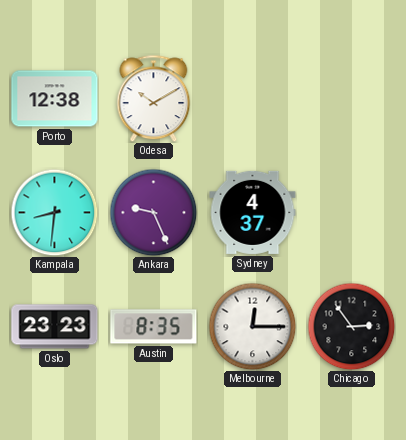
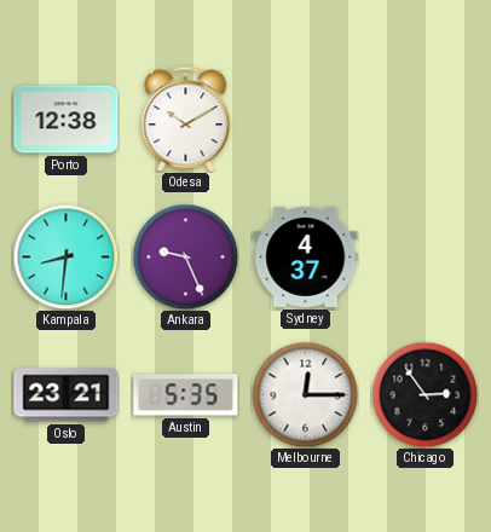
Oslo: 23:23 -> 23:21
Austin: 8:35 -> 5:35
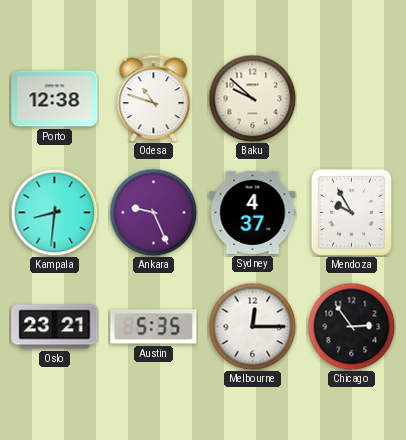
Odesa: 10:10 -> 10:48
Baku: none -> 9:52
Mendoza: none -> 9:55
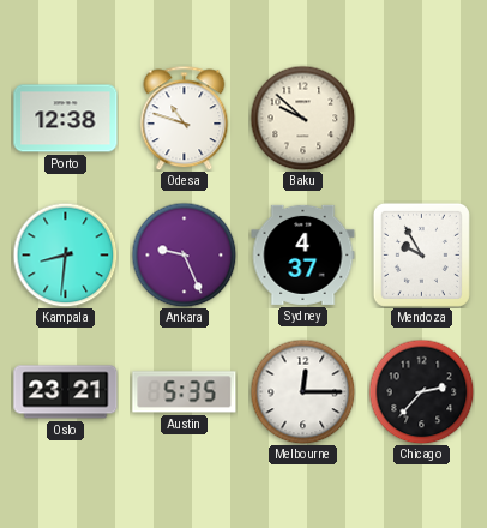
Chicago: 2:54 -> 2:37
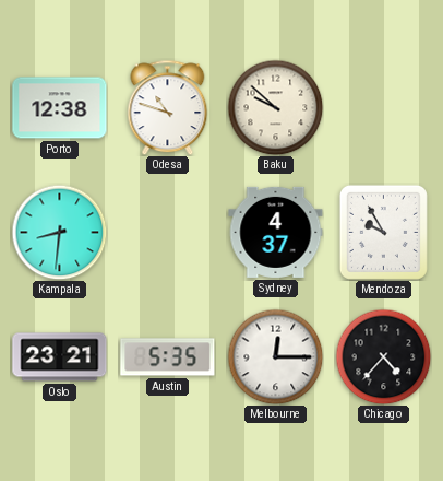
Ankara: 9:26 -> none
Chicago: 2:37 -> 4:37
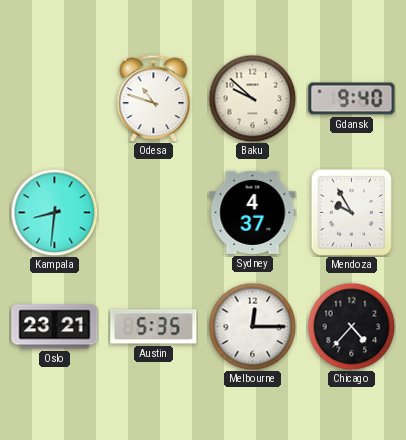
Porto: 12:38 -> none
Gdansk: none -> 9:40
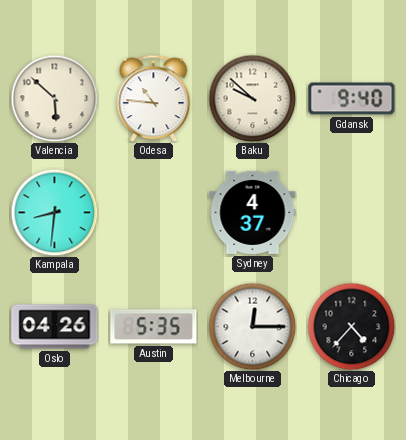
Valencia: none -> 5:52
Odesa: 10:48 -> 10:46
Mendoza: 9:55 -> none
Oslo: 23:21 -> 04:26
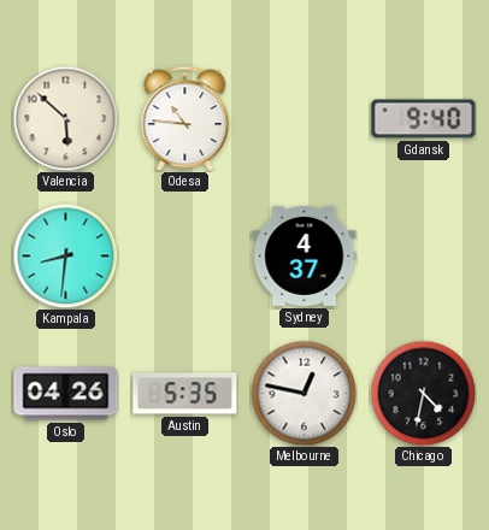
Baku: 9:52 -> none
Melbourne: 12:15 -> 12:47
Chicago: 4:37 -> 4:32
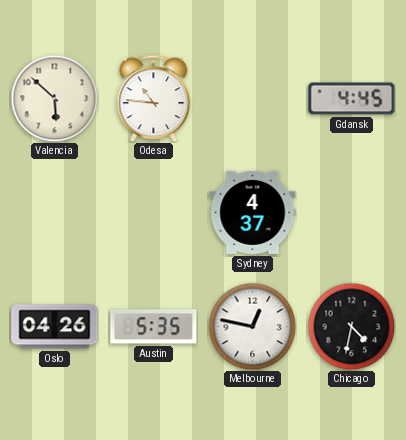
Gdansk: 9:40 -> 4:45
Kampala: 8:31 -> none
